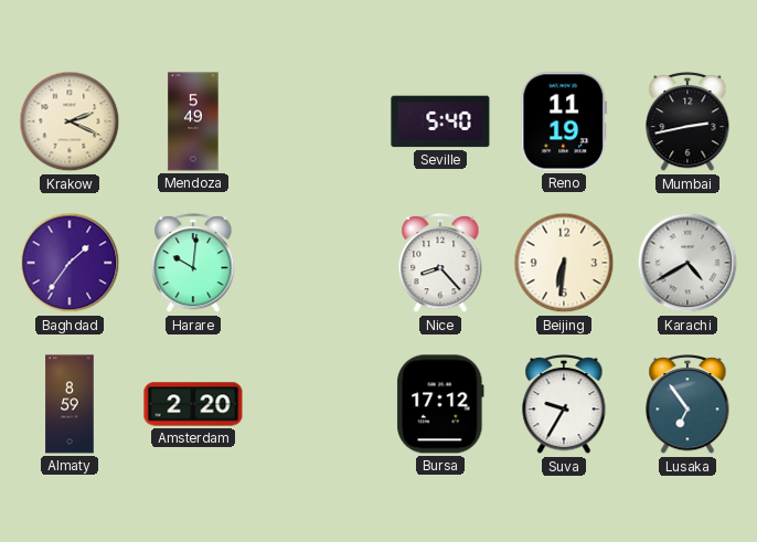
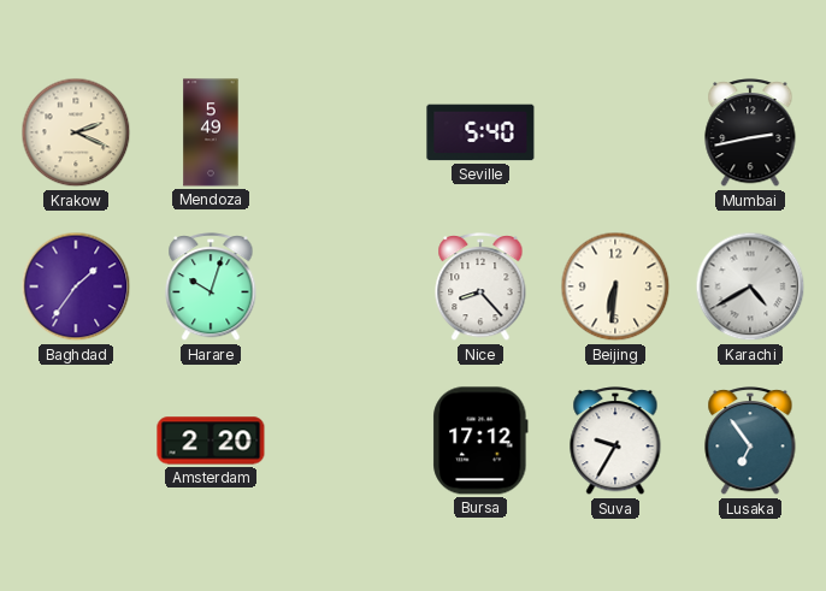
Reno: 11:19 -> none
Harare: 10:01 -> 10:03
Almaty: 8:59 -> none
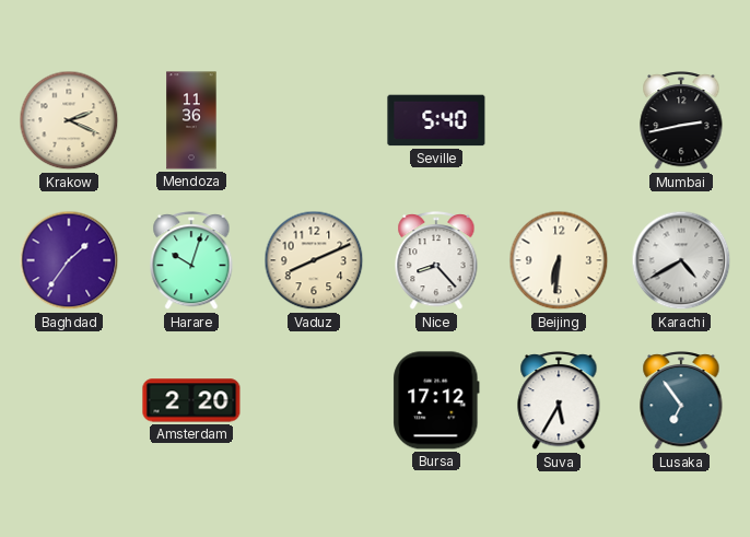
Mendoza: 5:49 -> 11:36
Vaduz: none -> 8:11
Suva: 9:35 -> 5:35
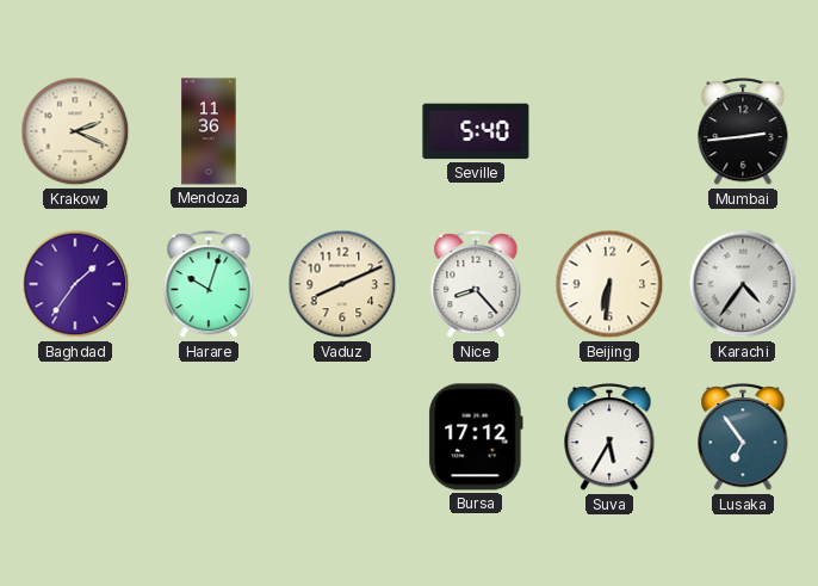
Mumbai: 2:43 -> 2:44
Karachi: 4:40 -> 4:36
Amsterdam: 2:20 -> none
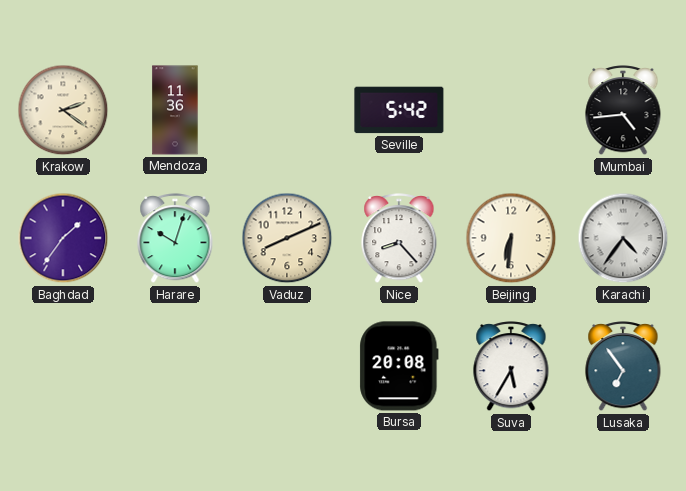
Krakow: 2:19 -> 2:21
Seville: 5:40 -> 5:42
Mumbai: 2:44 -> 4:44
Bursa: 17:12 -> 20:08
